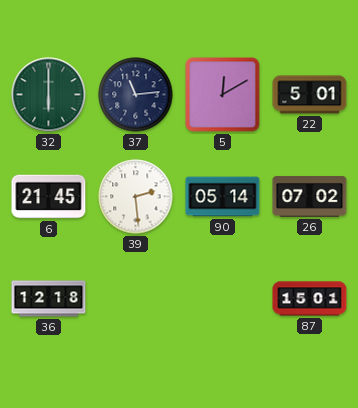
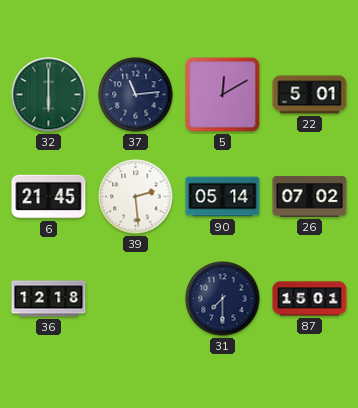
31: none -> 7:30
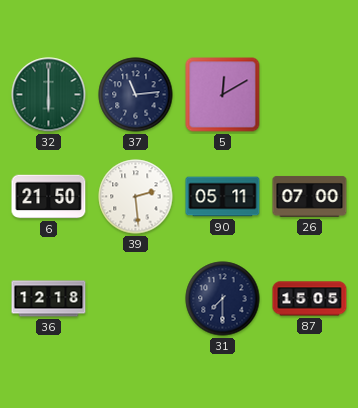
22: 5:01 -> none
6: 21:45 -> 21:50
90: 05:14 -> 05:11
26: 07:02 -> 07:00
87: 15:01 -> 15:05
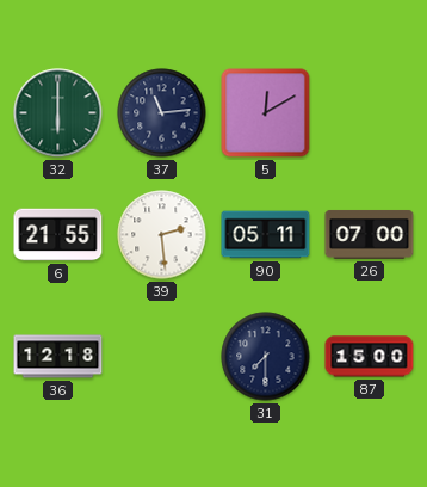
6: 21:50 -> 21:55
87: 15:05 -> 15:00
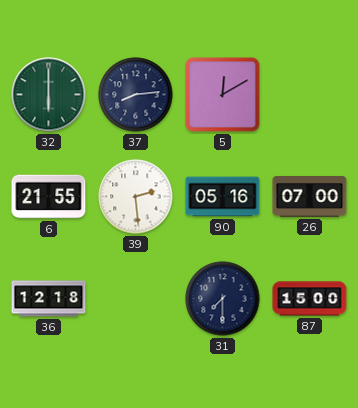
37: 11:14 -> 8:14
90: 05:11 -> 05:16
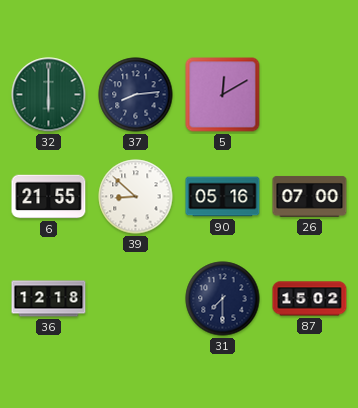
39: 2:29 -> 8:52
87: 15:00 -> 15:02
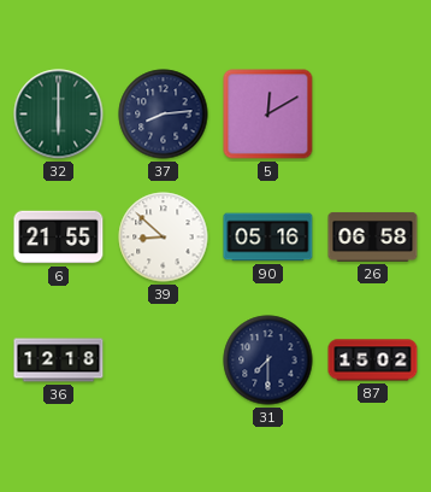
26: 07:00 -> 06:58
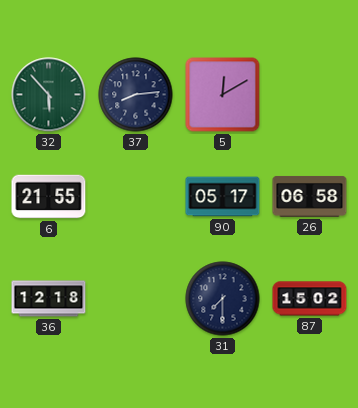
32: 6:00 -> 5:53
39: 8:52 -> none
90: 05:16 -> 05:17
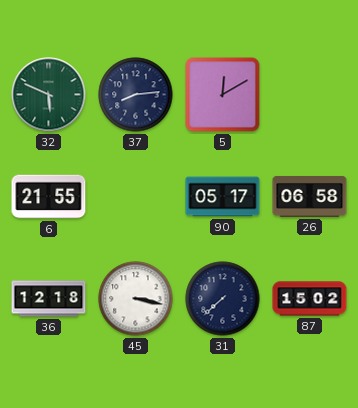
32: 5:53 -> 5:49
45: none -> 3:17
31: 7:30 -> 7:38
